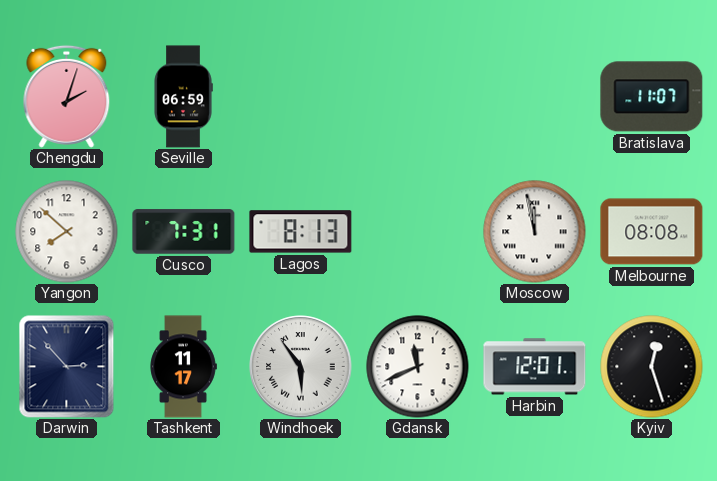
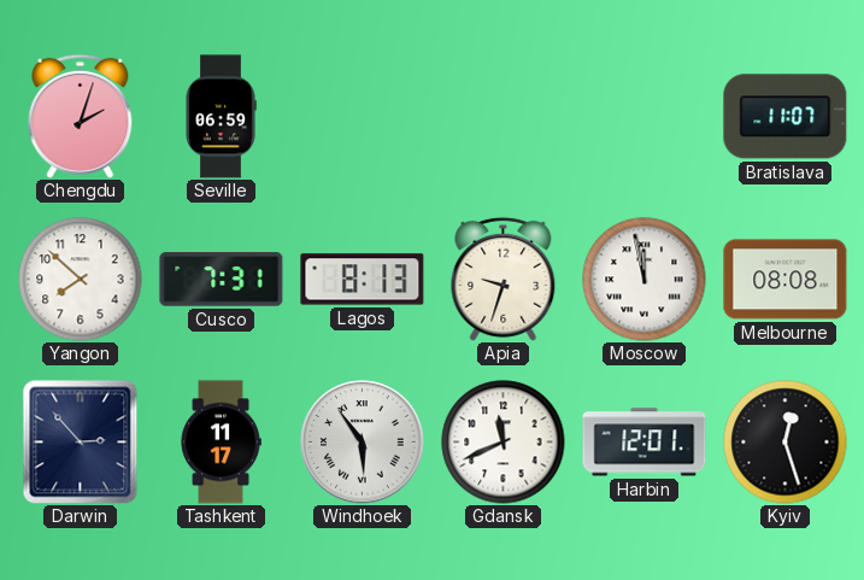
Apia: none -> 9:33
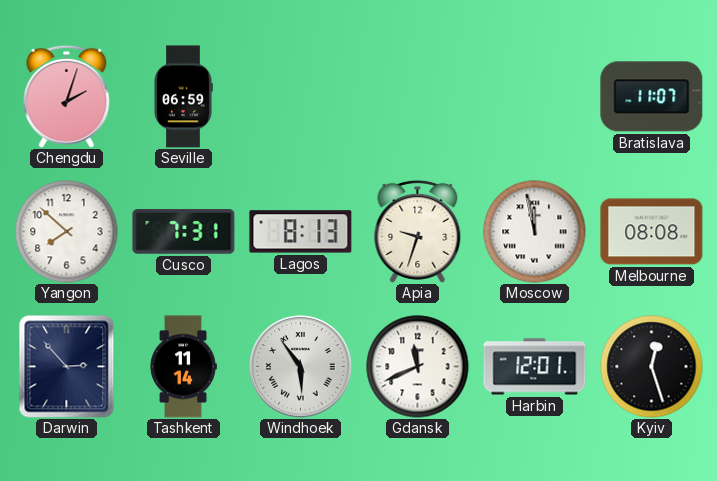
Tashkent: 11:17 -> 11:14
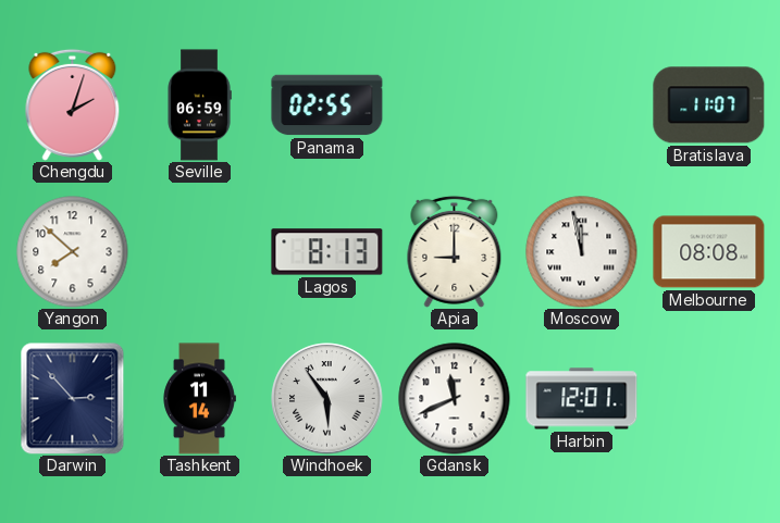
Panama: none -> 02:55
Cusco: 7:31 -> none
Apia: 9:33 -> 9:00
Kyiv: 12:27 -> none
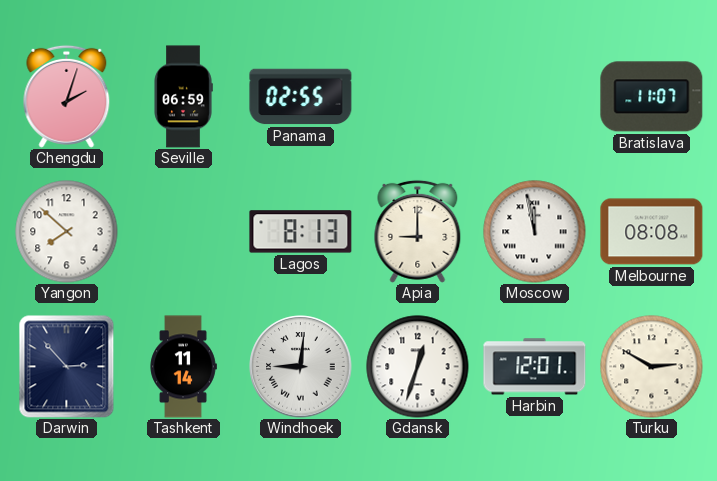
Windhoek: 5:54 -> 9:01
Gdansk: 11:41 -> 12:33
Turku: none -> 2:50
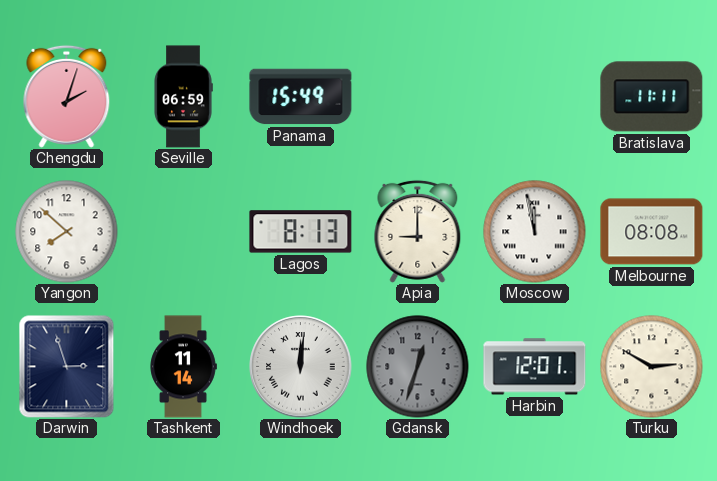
Panama: 02:55 -> 15:49
Bratislava: 11:07 -> 11:11
Darwin: 2:53 -> 2:57
Windhoek: 9:01 -> 12:01
Gdansk dial: white -> grey
